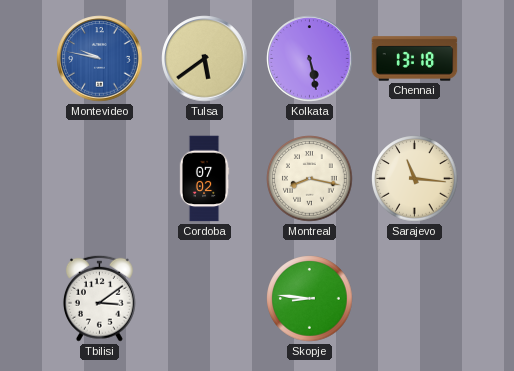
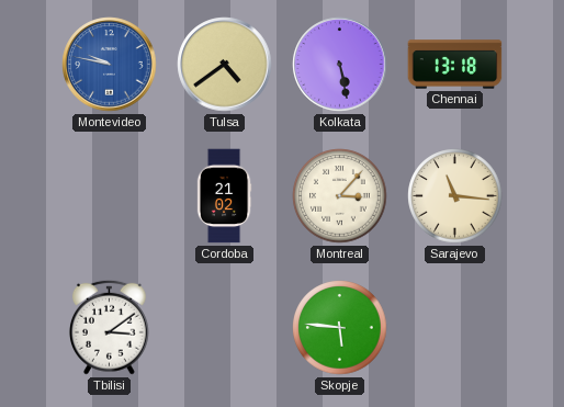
Tulsa: 5:39 -> 4:39
Cordoba: 07:02 -> 21:02
Montreal: 8:17 -> 3:07
Skopje: 8:46 -> 5:46
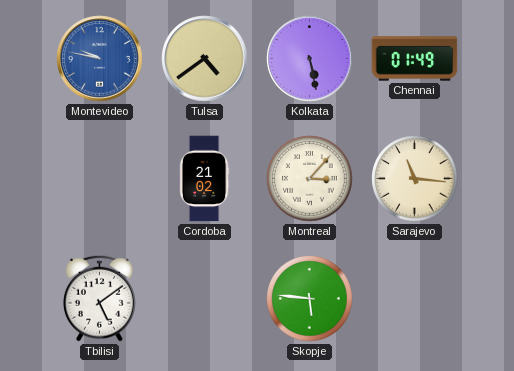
Chennai: 13:18 -> 01:49
Tbilisi: 3:09 -> 5:09
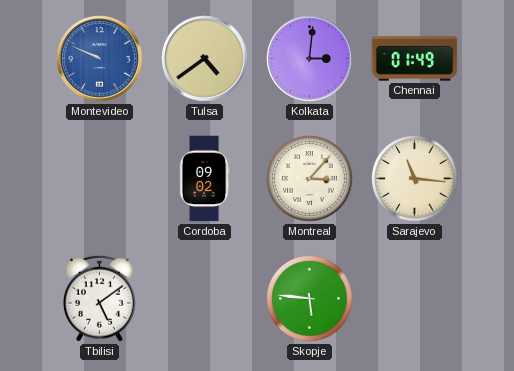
Montevideo: 9:47 -> 9:49
Kolkata: 5:28 -> 3:01
Cordoba: 21:02 -> 09:02
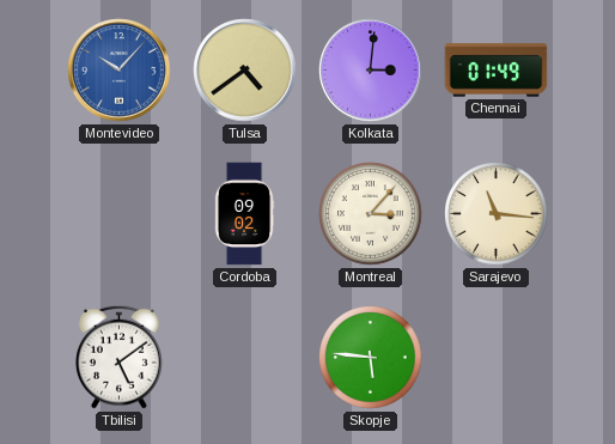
Montevideo: 9:49 -> 10:07
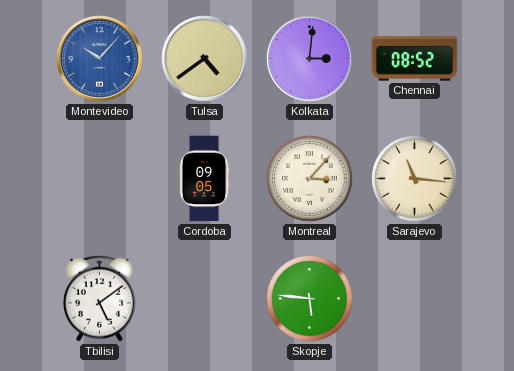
Chennai: 01:49 -> 08:52
Cordoba: 09:02 -> 09:05
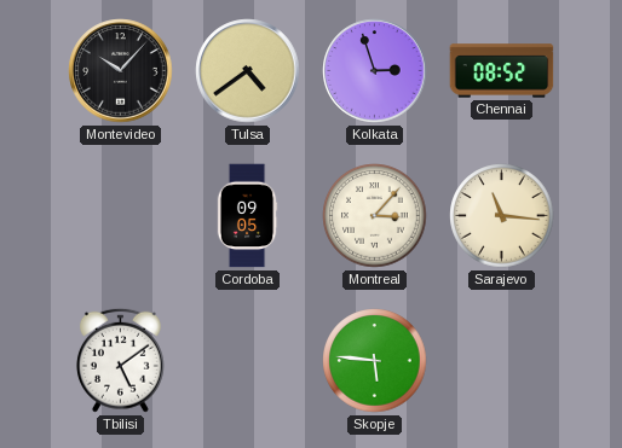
Montevideo dial: blue -> black
Kolkata: 3:01 -> 2:57
